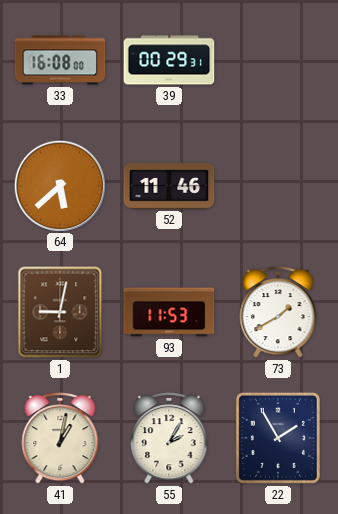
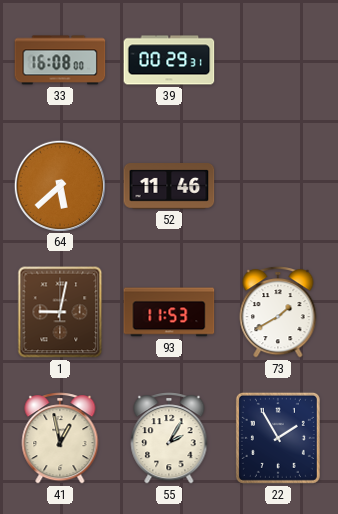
41: 1:02 -> 12:58
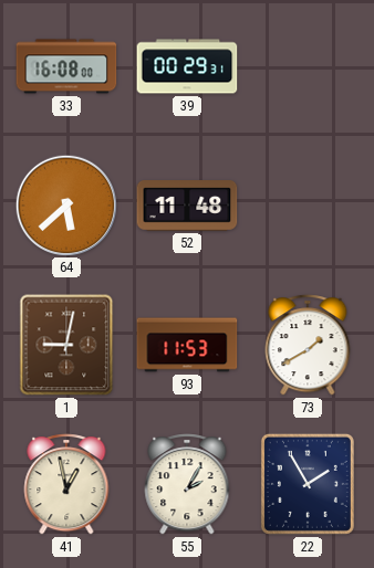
52: 11:46 -> 11:48
